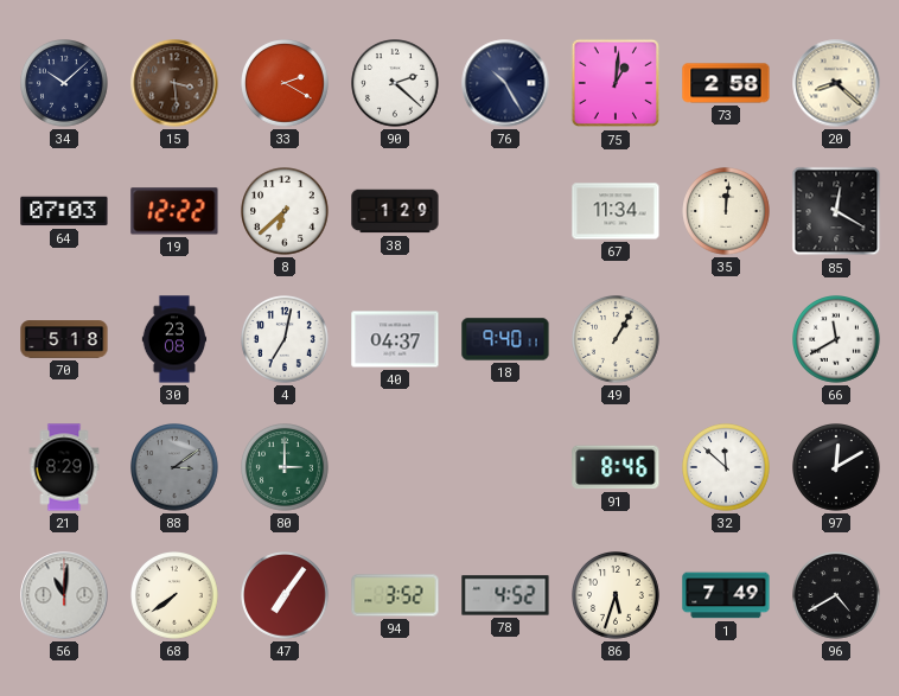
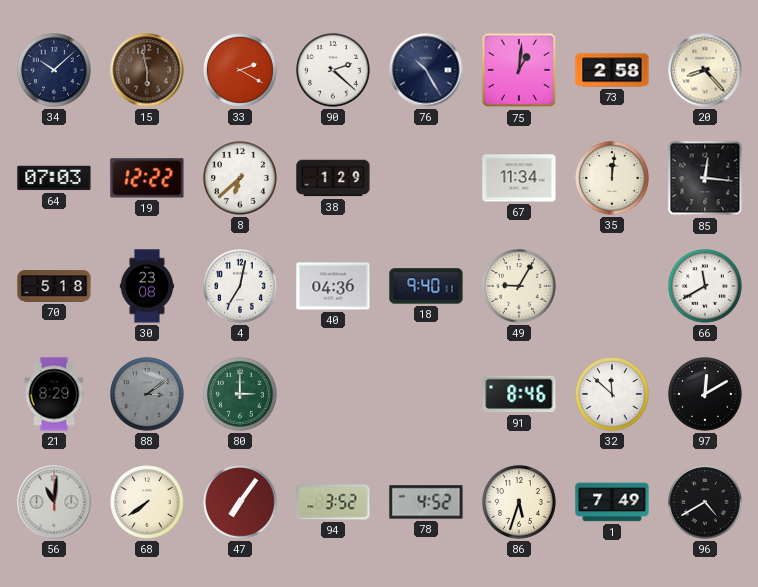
15: 3:29 -> 5:58
20: 8:22 -> 8:23
85: 12:20 -> 12:16
40: 04:37 -> 04:36
49: 1:05 -> 9:05
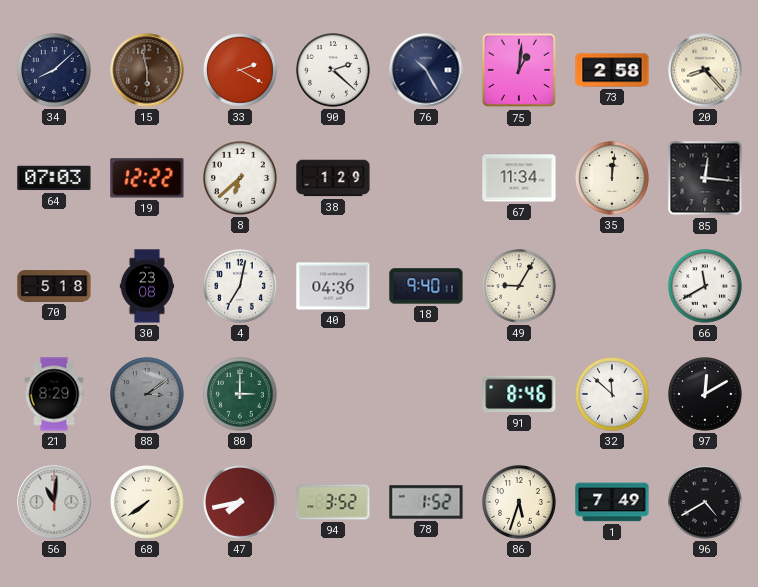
34: 10:08 -> 8:08
47: 7:06 -> 7:43
78: 4:52 -> 1:52
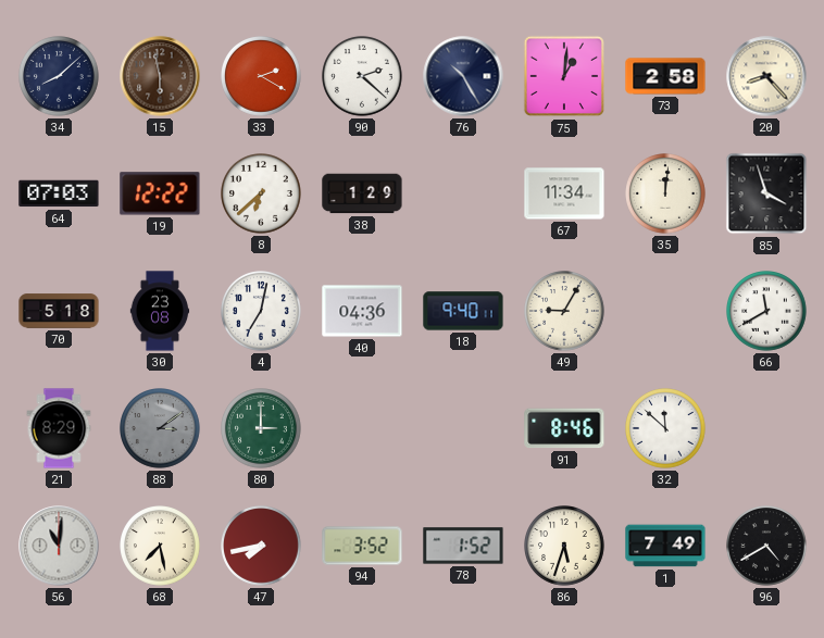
85: 12:16 -> 3:57
97: 12:10 -> none
68: 7:39 -> 7:28
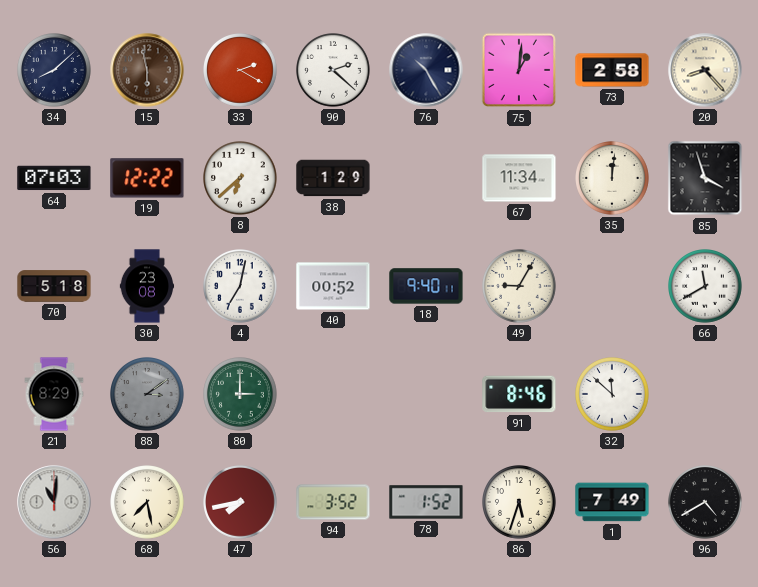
40: 04:36 -> 00:52
